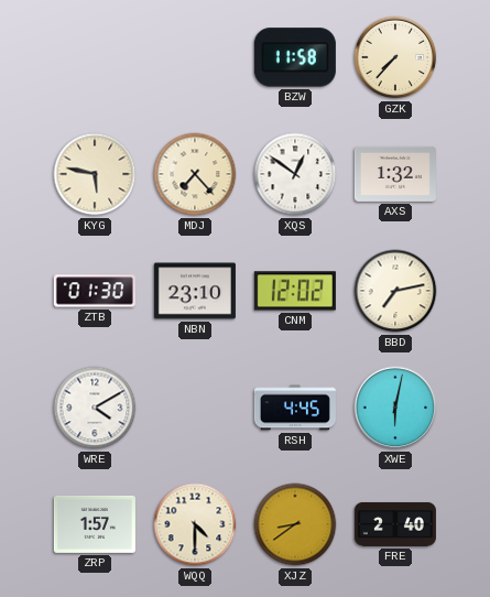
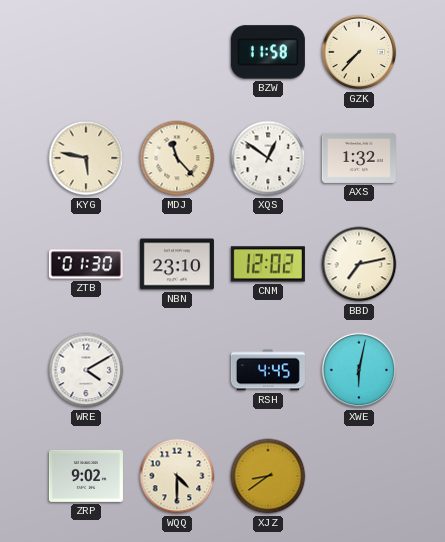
MDJ: 7:23 -> 11:23
ZRP: 1:57 -> 9:02
FRE: 2:40 -> none
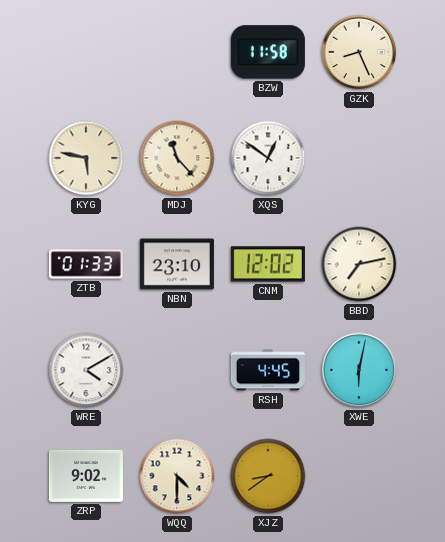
GZK: 7:37 -> 8:26
AXS: 1:32 -> none
ZTB: 01:30 -> 01:33
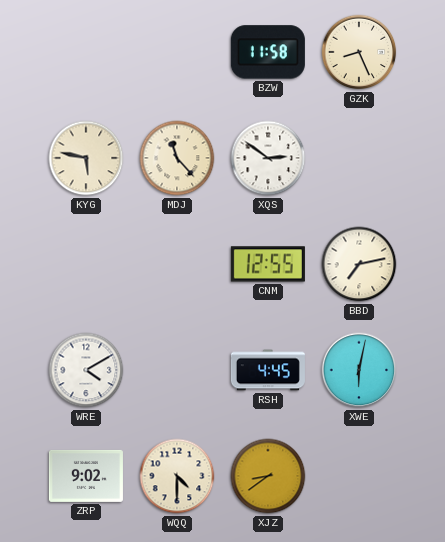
XQS: 12:51 -> 2:51
ZTB: 01:33 -> none
NBN: 23:10 -> none
CNM: 12:02 -> 12:55
